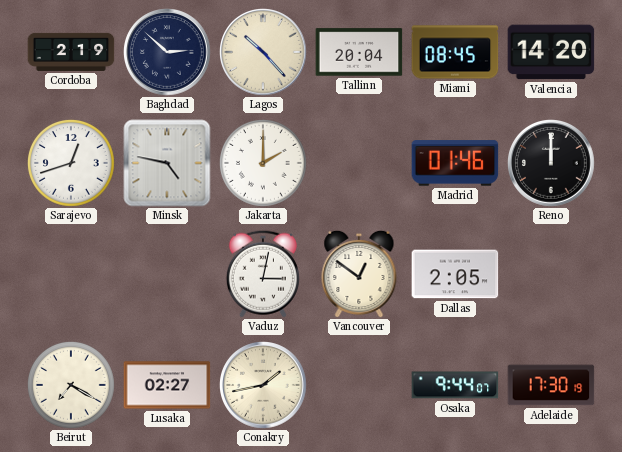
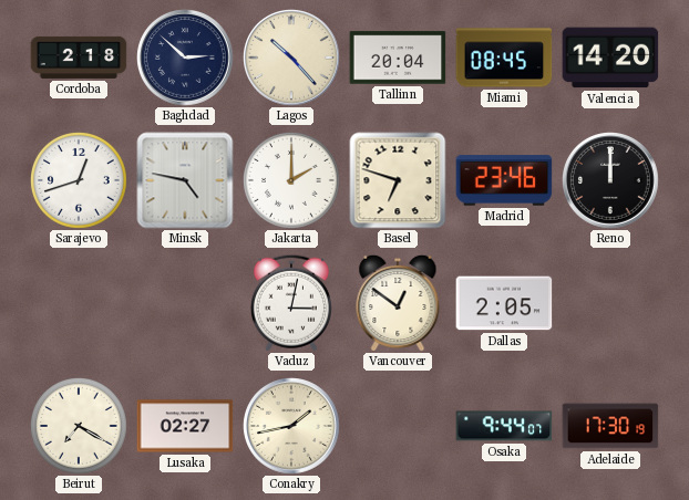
Cordoba: 2:19 -> 2:18
Basel: none -> 6:48
Madrid: 01:46 -> 23:46
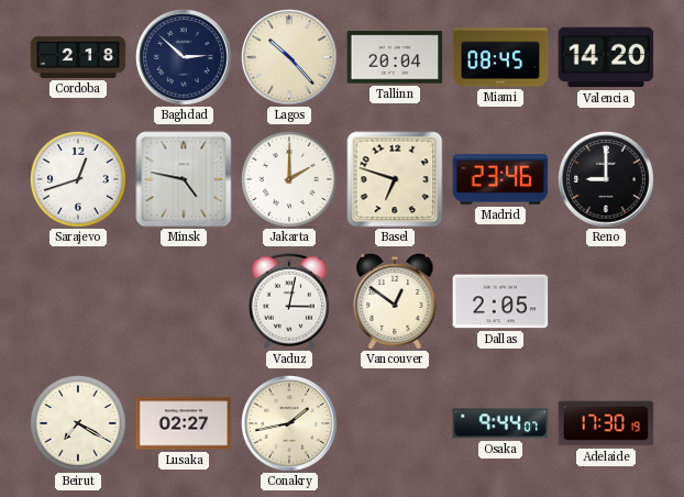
Reno: 12:00 -> 9:00
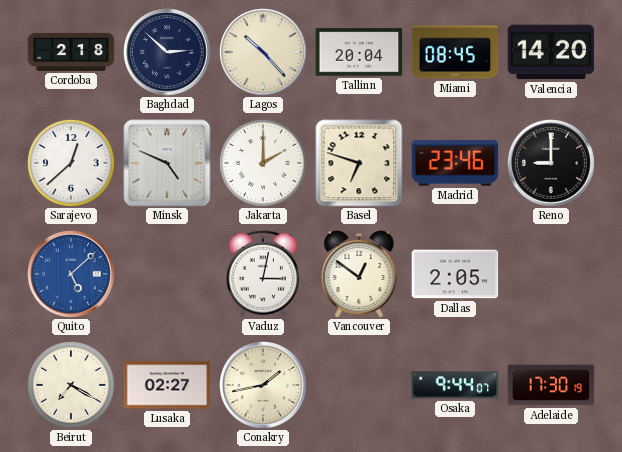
Sarajevo: 12:42 -> 12:38
Minsk: 4:47 -> 4:49
Quito: none -> 5:08
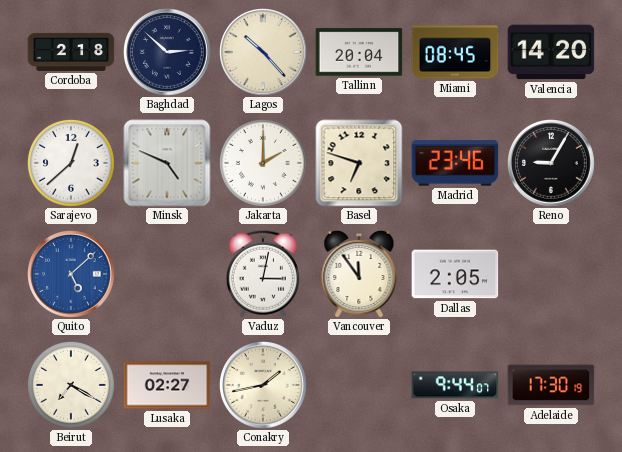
Reno: 9:00 -> 9:05
Vancouver: 12:51 -> 11:54
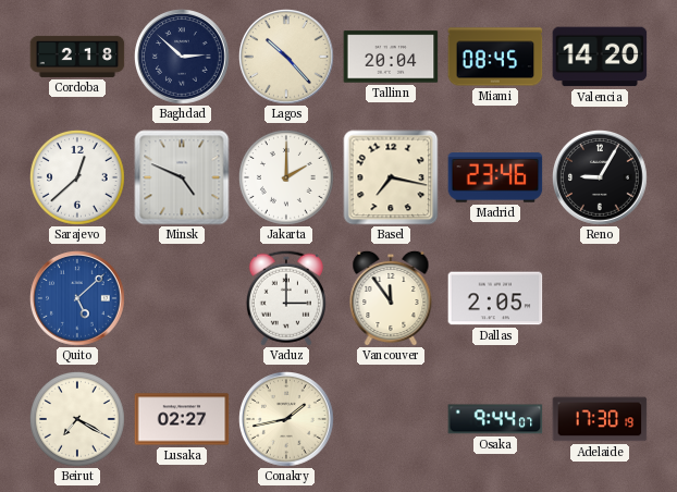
Basel: 6:48 -> 7:17
Vaduz: 3:02 -> 3:00
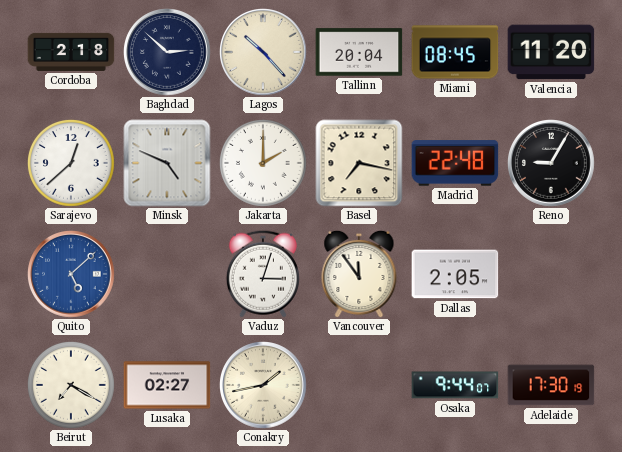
Valencia: 14:20 -> 11:20
Madrid: 23:46 -> 22:48
Vaduz: 3:00 -> 3:03
